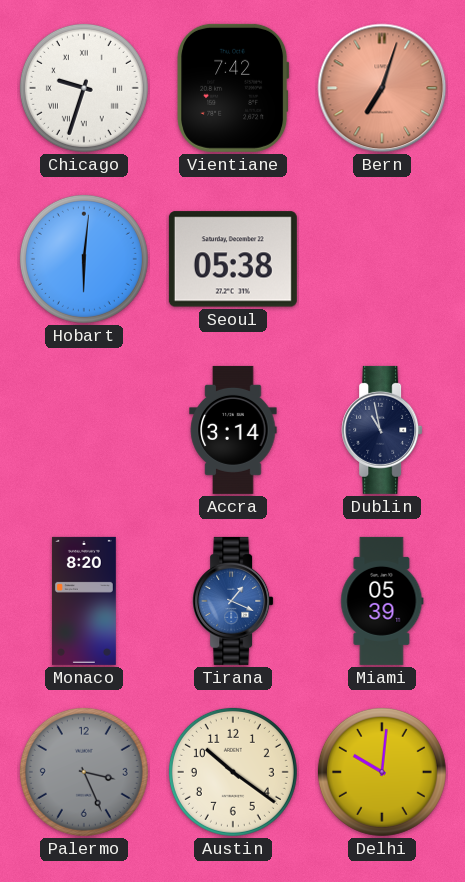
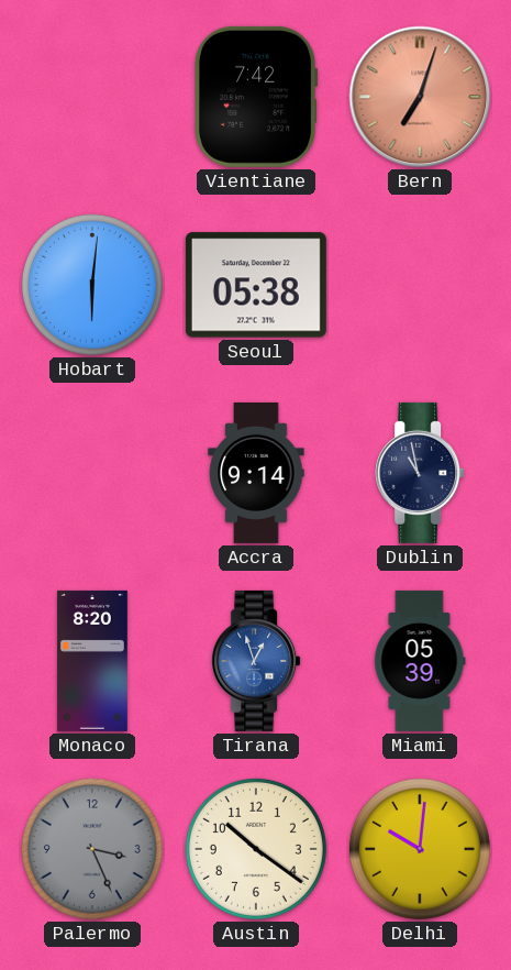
Chicago: 9:33 -> none
Accra: 3:14 -> 9:14
Tirana: 1:19 -> 12:57
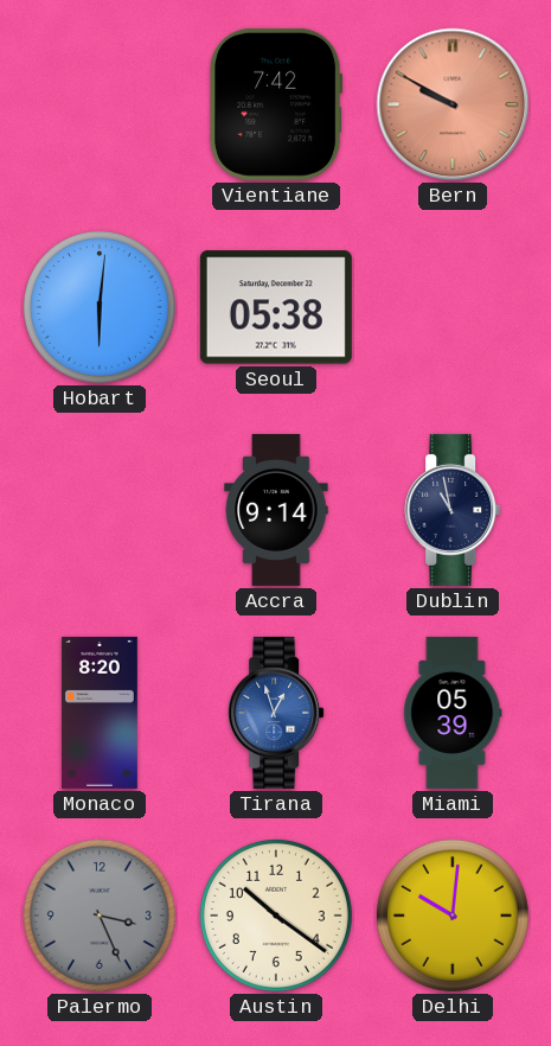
Bern: 7:03 -> 9:50
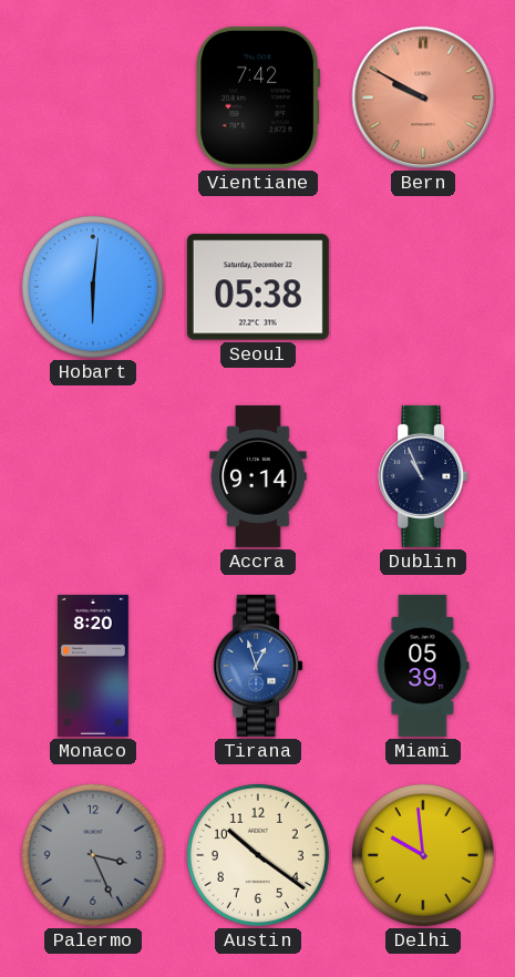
Dublin: 10:58 -> 10:56
Delhi: 10:01 -> 9:59
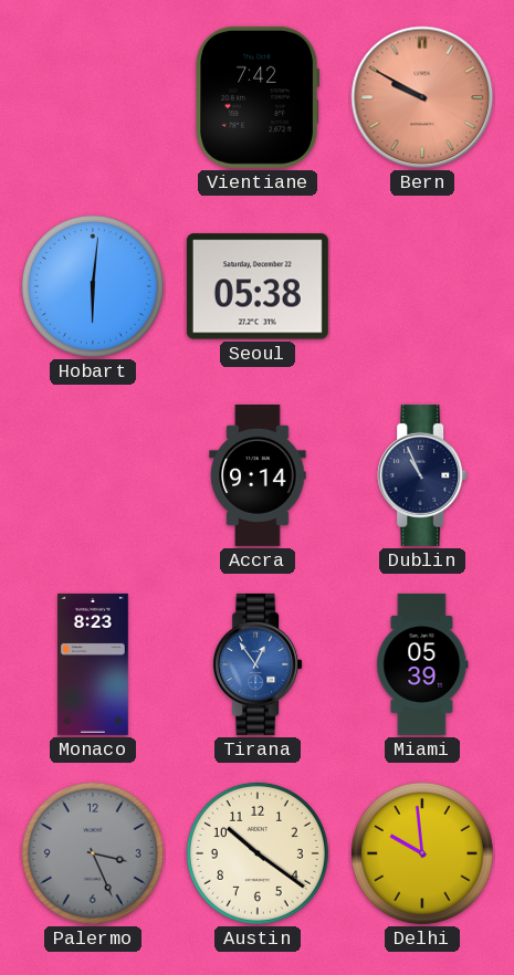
Monaco: 8:20 -> 8:23
Tirana: 12:57 -> 12:54
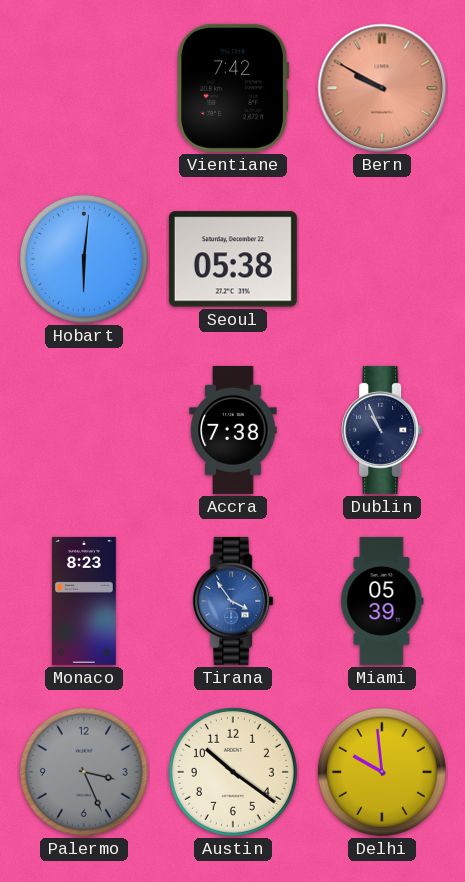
Accra: 9:14 -> 7:38
Tirana: 12:54 -> 3:54
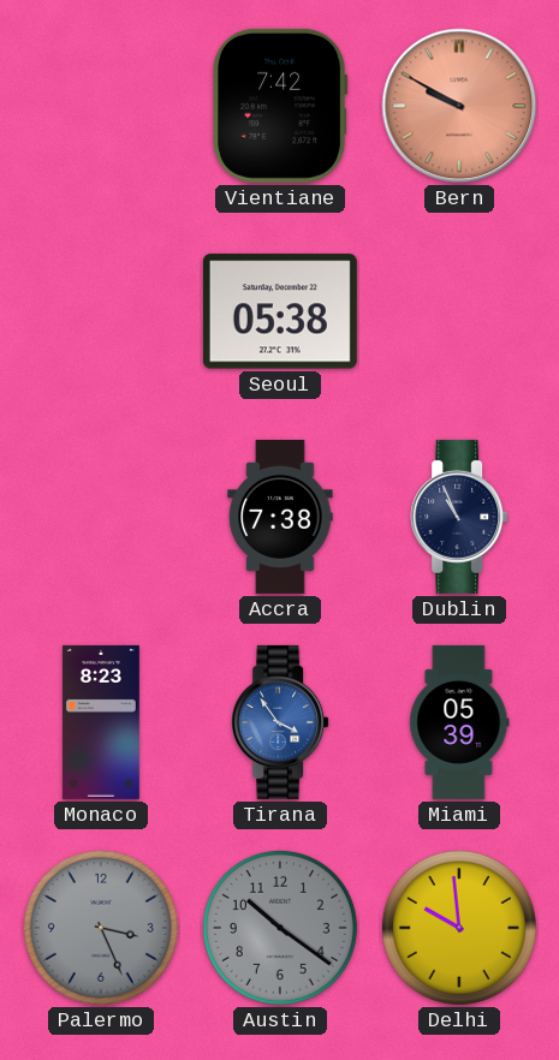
Hobart: 6:01 -> none
Austin dial: cream -> grey
